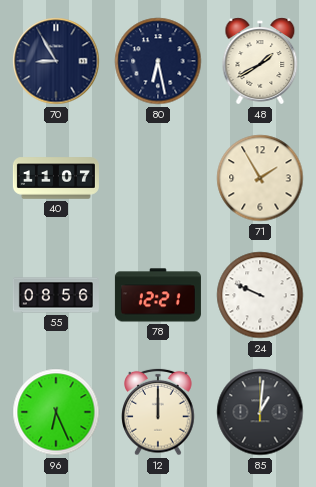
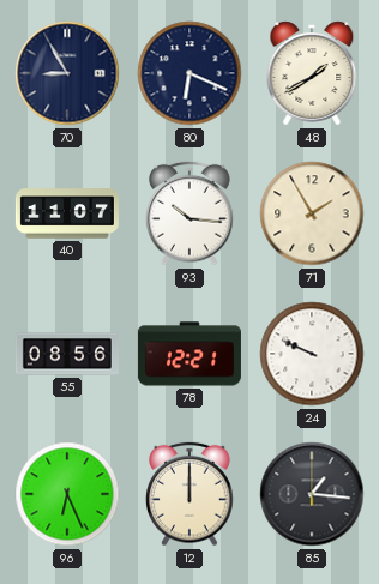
80: 6:28 -> 6:19
93: none -> 10:16
85: 1:01 -> 1:16
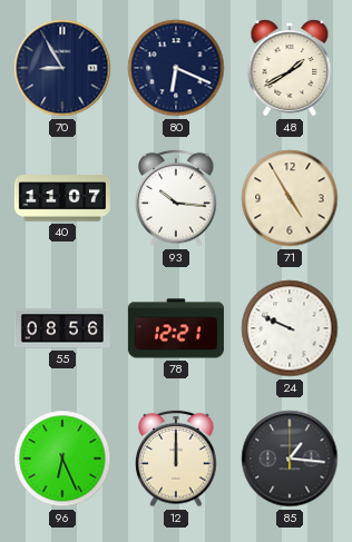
71: 1:55 -> 4:55
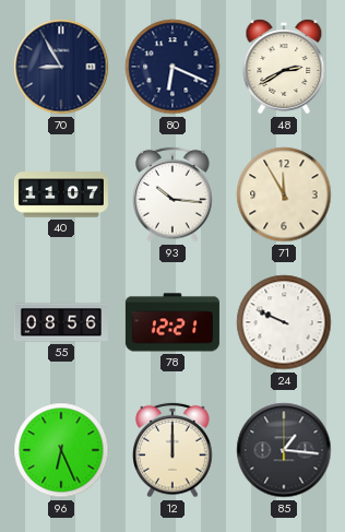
48: 1:40 -> 2:40
71: 4:55 -> 11:55
